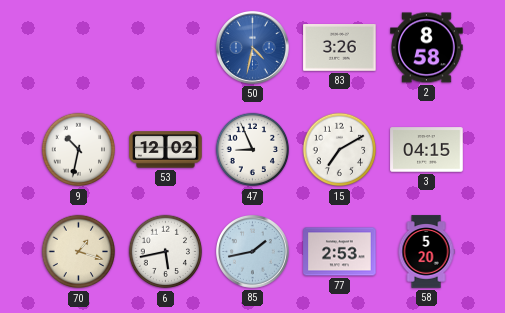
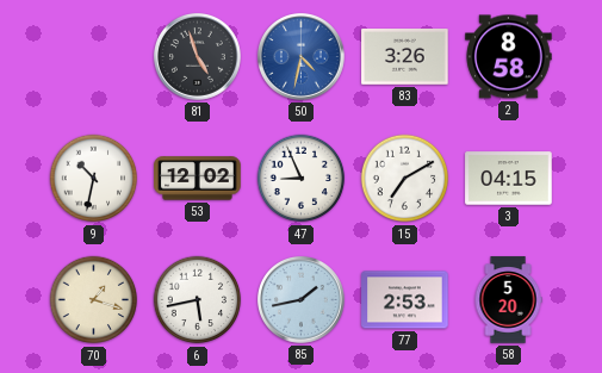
81: none -> 4:57
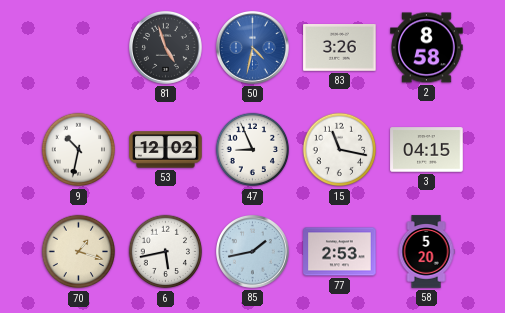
15: 7:10 -> 11:17
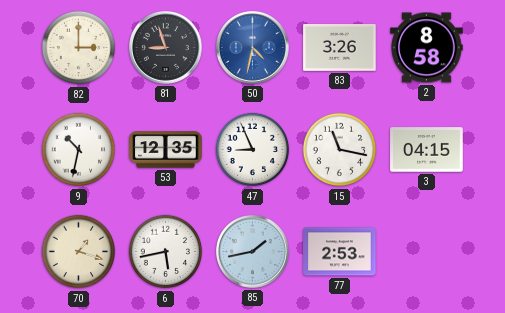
82: none -> 3:00
81: 4:57 -> 8:57
53: 12:02 -> 12:35
58: 5:20 -> none
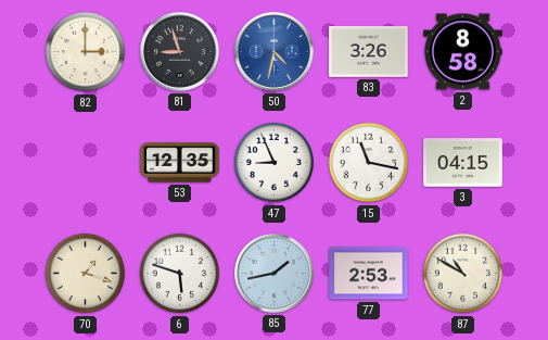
9: 10:32 -> none
6: 5:43 -> 5:48
87: none -> 10:50
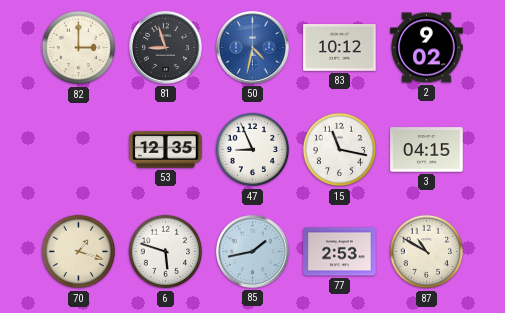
83: 3:26 -> 10:12
2: 8:58 -> 9:02
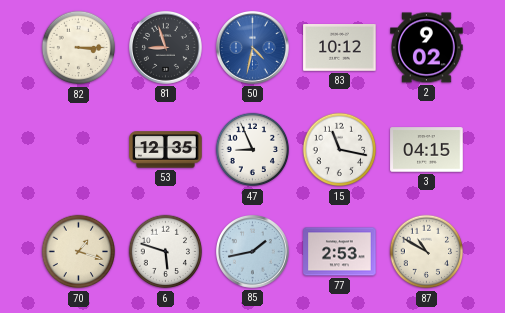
82: 3:00 -> 3:15
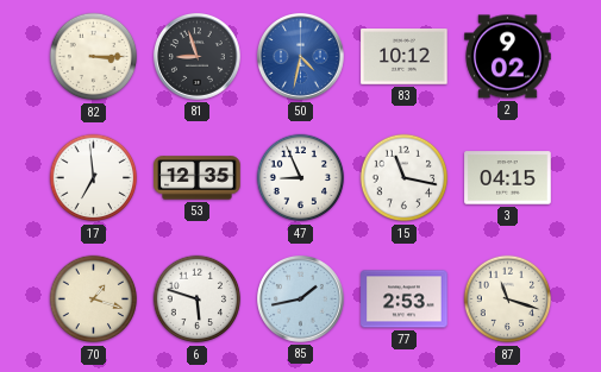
17: none -> 6:59
87: 10:50 -> 11:18
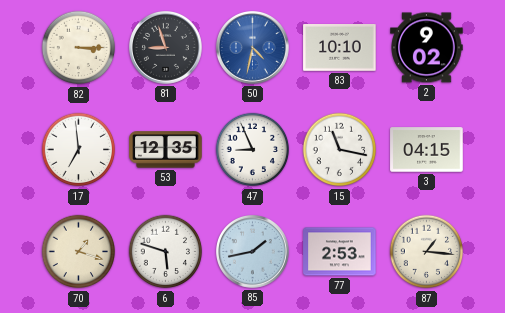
83: 10:12 -> 10:10
87: 11:18 -> 1:16
